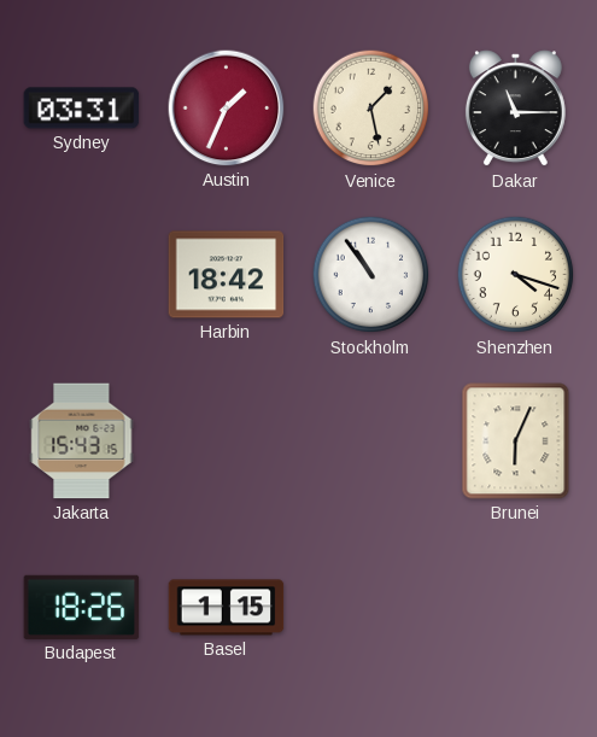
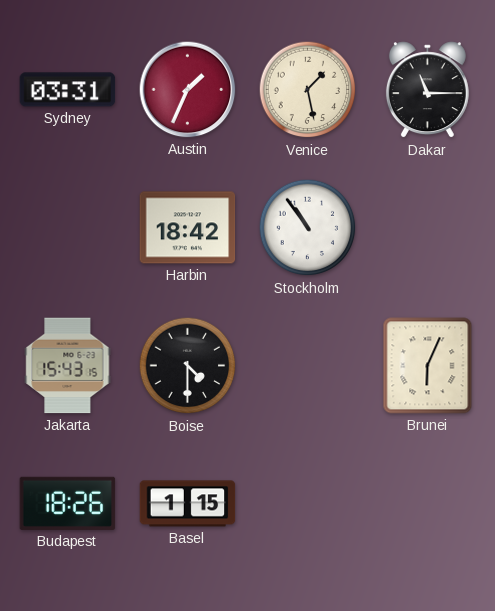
Shenzhen: 4:18 -> none
Boise: none -> 4:30
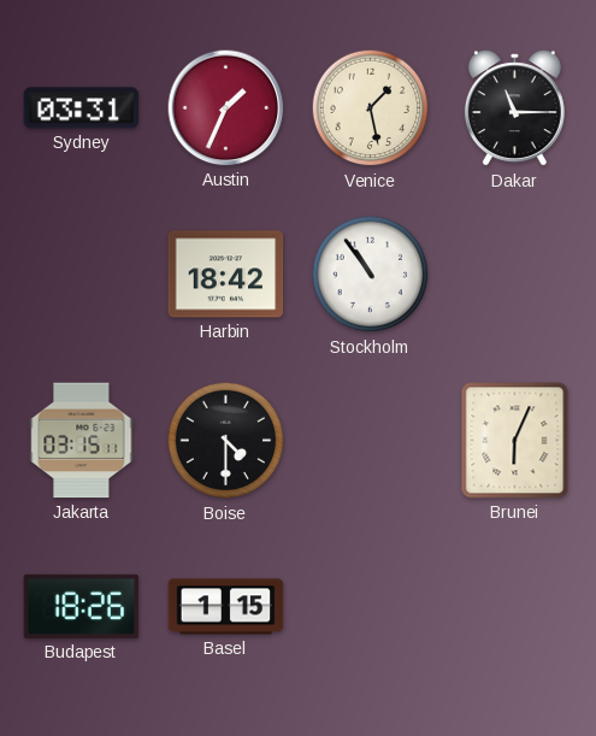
Jakarta: 15:43 -> 03:15
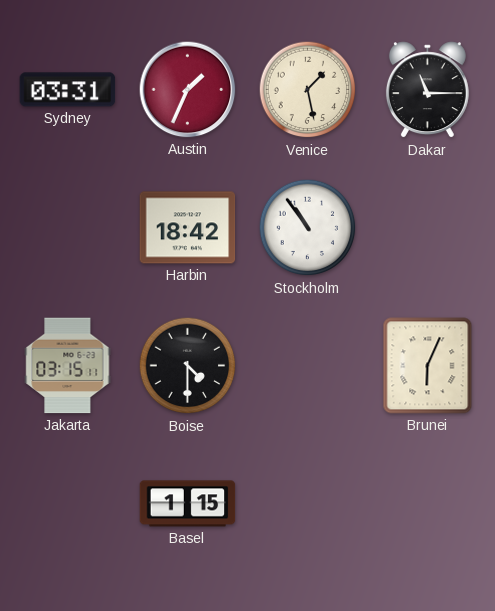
Budapest: 18:26 -> none
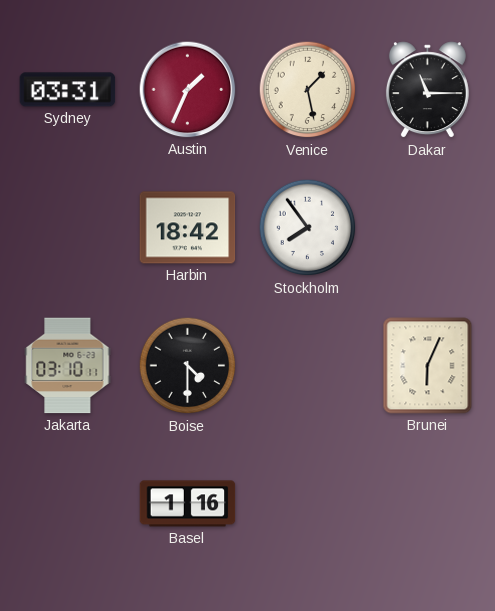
Stockholm: 10:54 -> 7:54
Jakarta: 03:15 -> 03:10
Basel: 1:15 -> 1:16
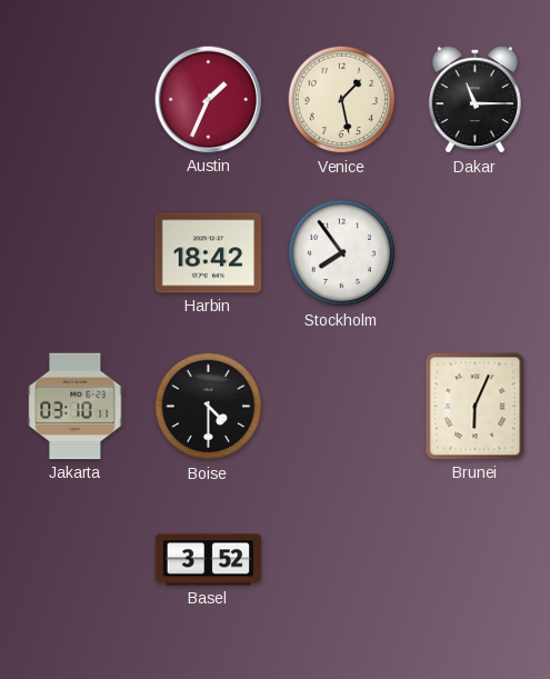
Sydney: 03:31 -> none
Basel: 1:16 -> 3:52
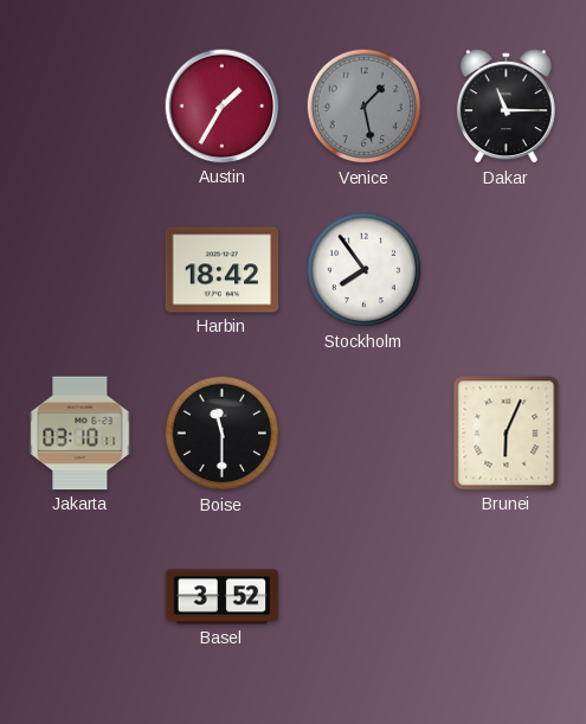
Austin: 1:34 -> 1:35
Venice dial: cream -> grey
Boise: 4:30 -> 11:30
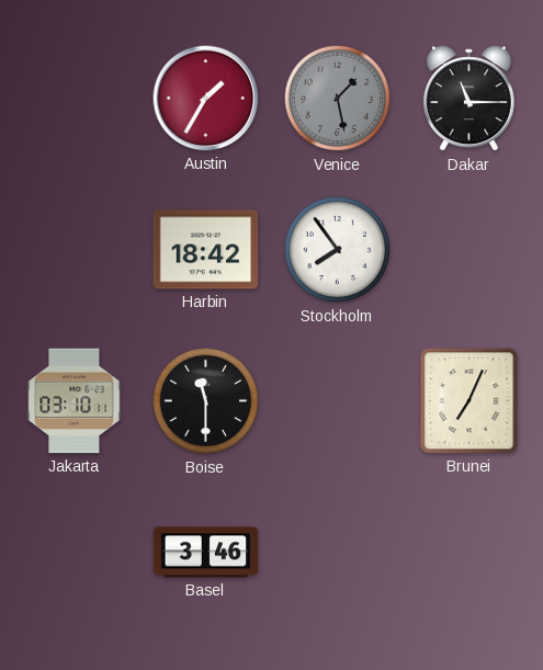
Brunei: 6:04 -> 7:04
Basel: 3:52 -> 3:46
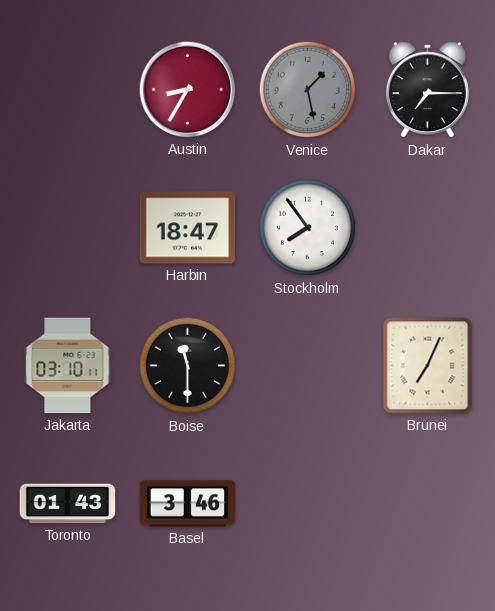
Austin: 1:35 -> 8:35
Dakar: 11:15 -> 7:15
Harbin: 18:42 -> 18:47
Toronto: none -> 01:43
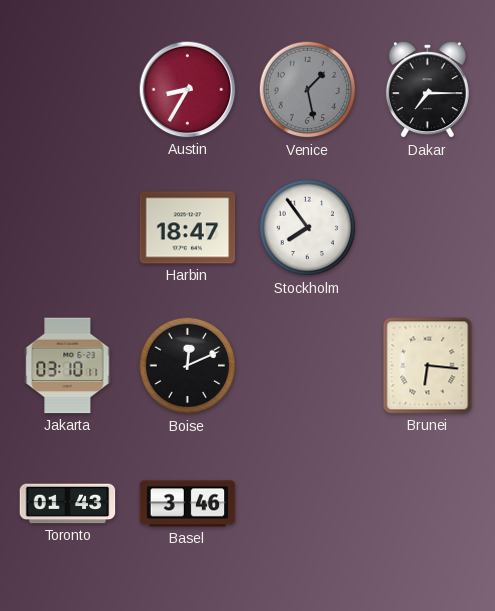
Boise: 11:30 -> 12:11
Brunei: 7:04 -> 6:16
